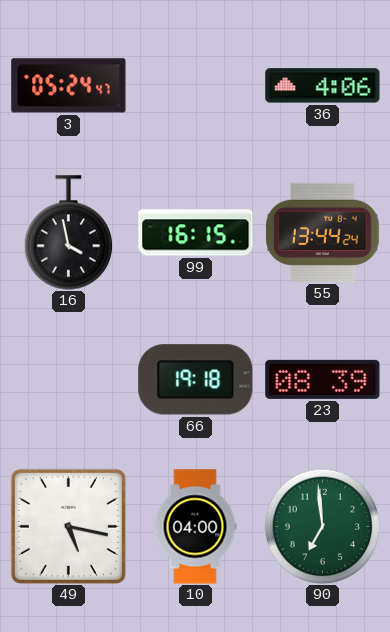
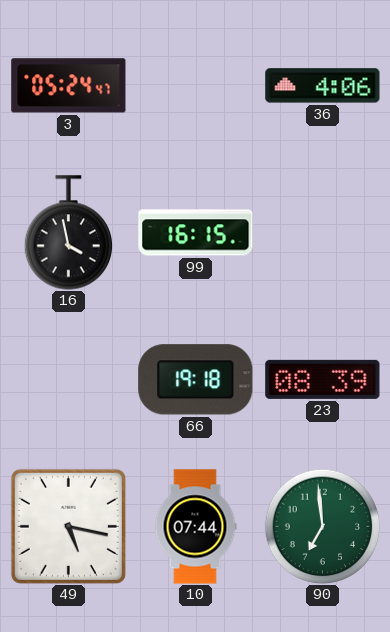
55: 13:44 -> none
10: 04:00 -> 07:44
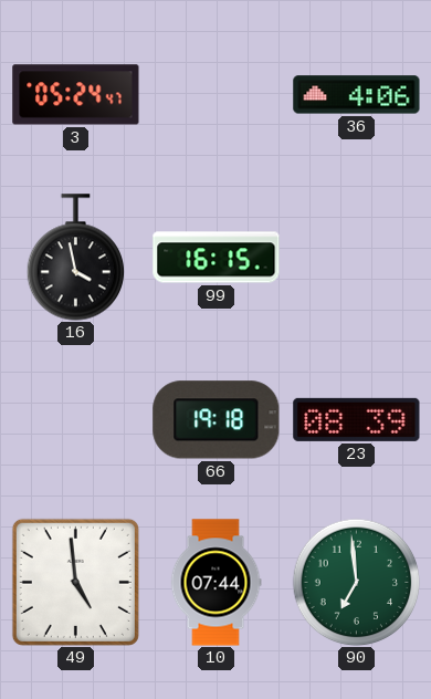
49: 5:17 -> 4:59
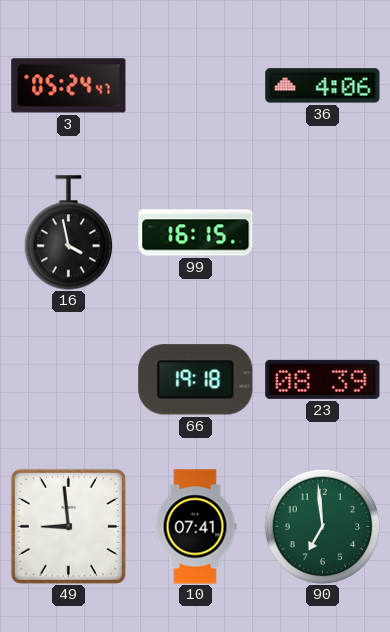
49: 4:59 -> 8:59
10: 07:44 -> 07:41
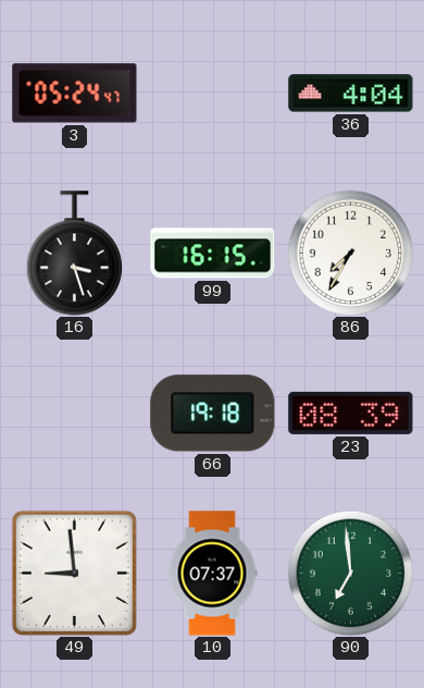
36: 4:06 -> 4:04
16: 3:58 -> 3:27
86: none -> 7:35
10: 07:41 -> 07:37
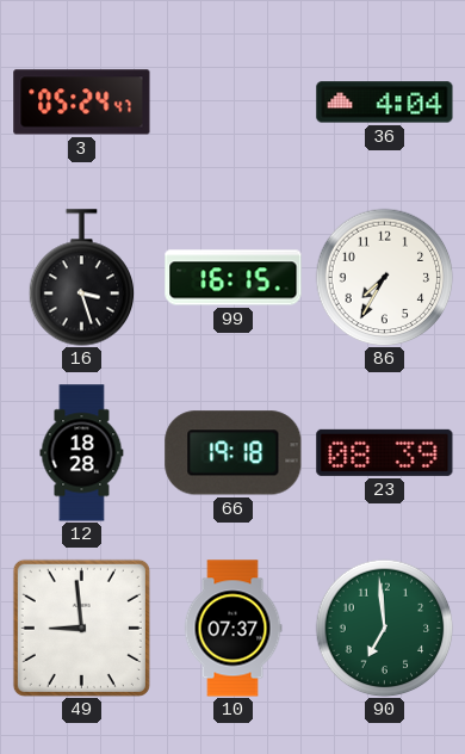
12: none -> 18:28
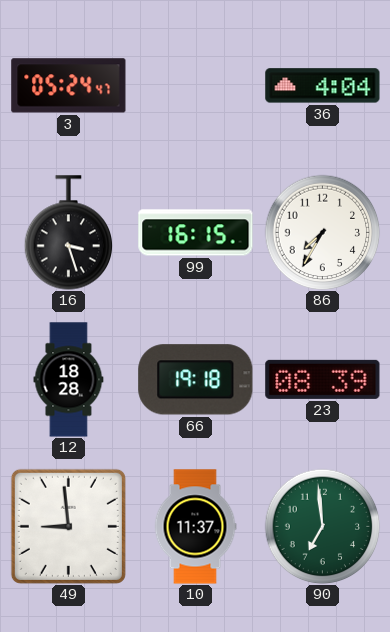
10: 07:37 -> 11:37
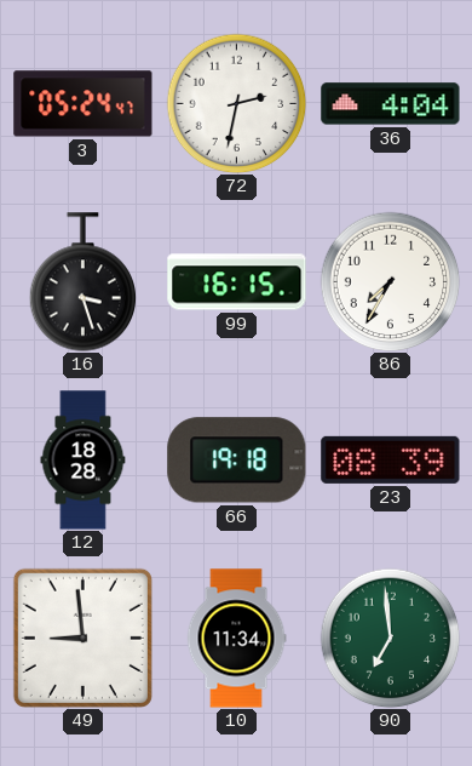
72: none -> 2:32
10: 11:37 -> 11:34
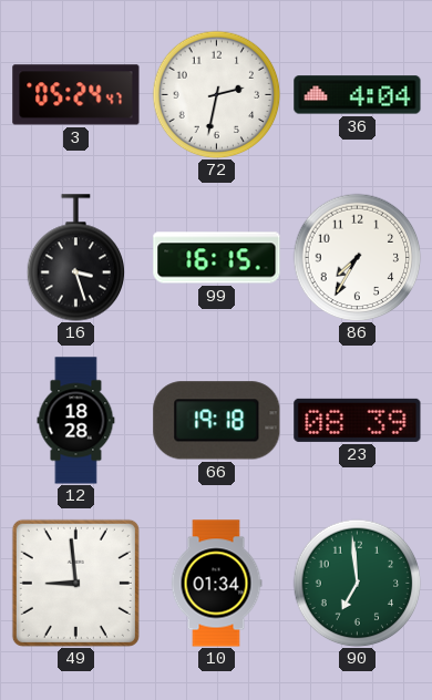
10: 11:34 -> 01:34
